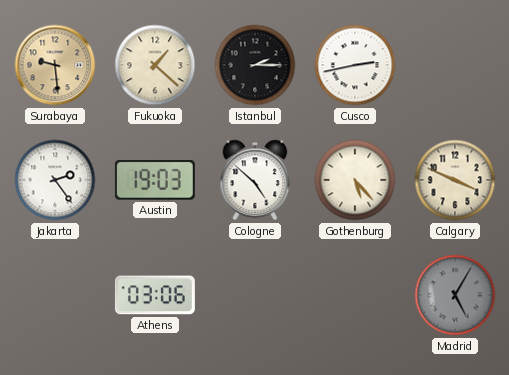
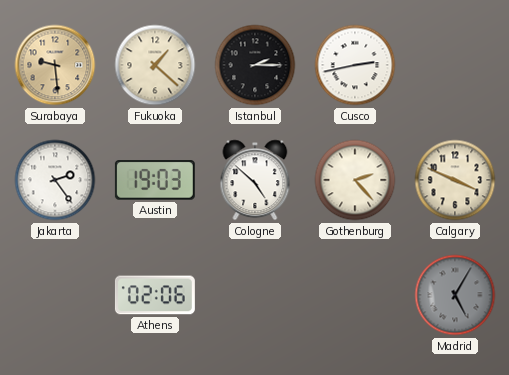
Gothenburg: 5:23 -> 2:23
Athens: 03:06 -> 02:06
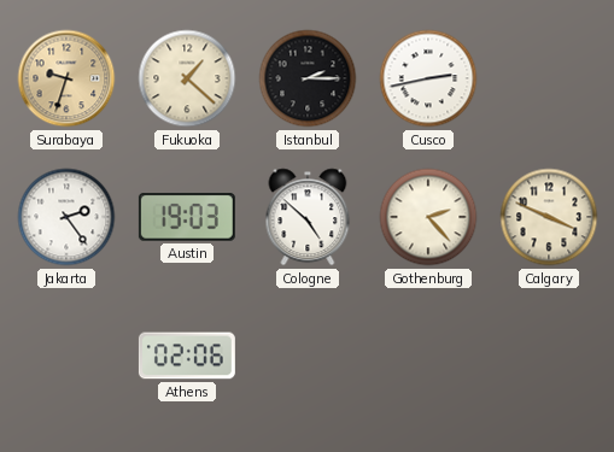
Surabaya: 9:29 -> 9:33
Madrid: 5:05 -> none
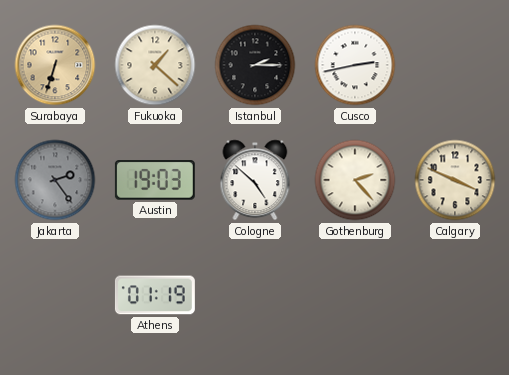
Surabaya: 9:33 -> 6:33
Jakarta dial: white -> grey
Athens: 02:06 -> 01:19
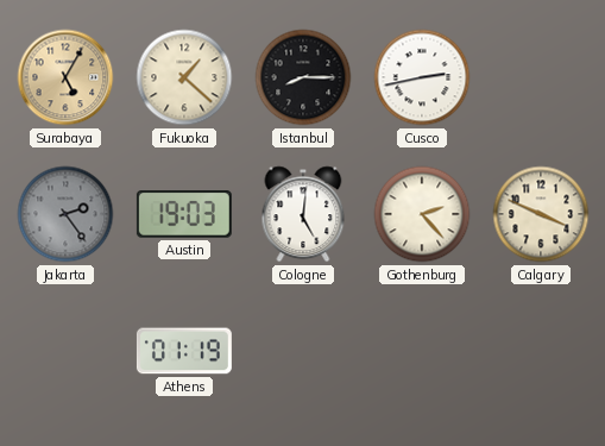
Surabaya: 6:33 -> 5:05
Istanbul: 2:15 -> 8:15
Cologne: 4:52 -> 5:01
